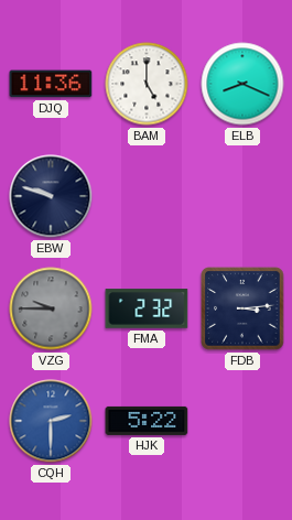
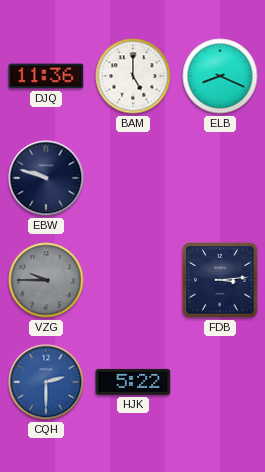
FMA: 2:32 -> none
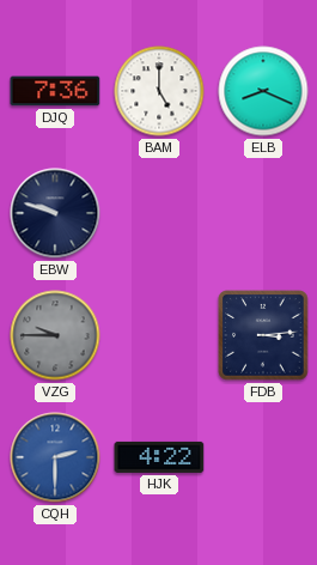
DJQ: 11:36 -> 7:36
HJK: 5:22 -> 4:22
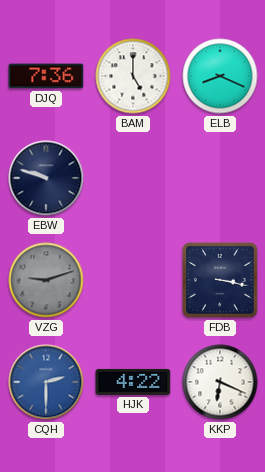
VZG: 9:45 -> 9:12
FDB: 3:14 -> 3:17
KKP: none -> 6:19
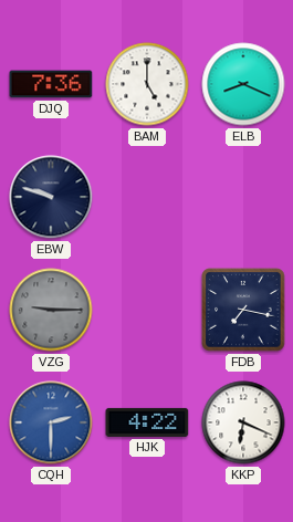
VZG: 9:12 -> 9:15
FDB: 3:17 -> 7:17
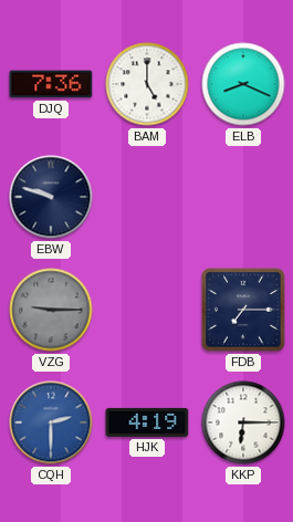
FDB: 7:17 -> 7:15
HJK: 4:22 -> 4:19
KKP: 6:19 -> 6:15
